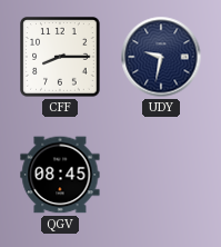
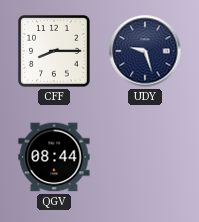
UDY: 9:32 -> 9:27
QGV: 08:45 -> 08:44
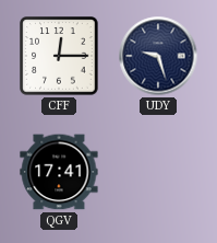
CFF: 8:15 -> 12:15
QGV: 08:44 -> 17:41
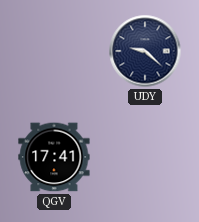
CFF: 12:15 -> none
UDY: 9:27 -> 9:22
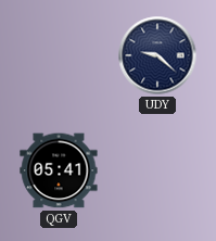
QGV: 17:41 -> 05:41
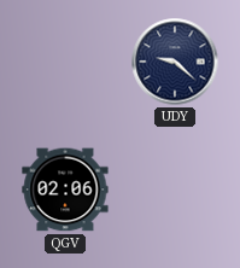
QGV: 05:41 -> 02:06
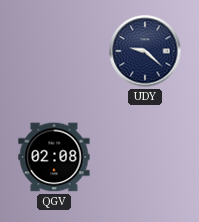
QGV: 02:06 -> 02:08
